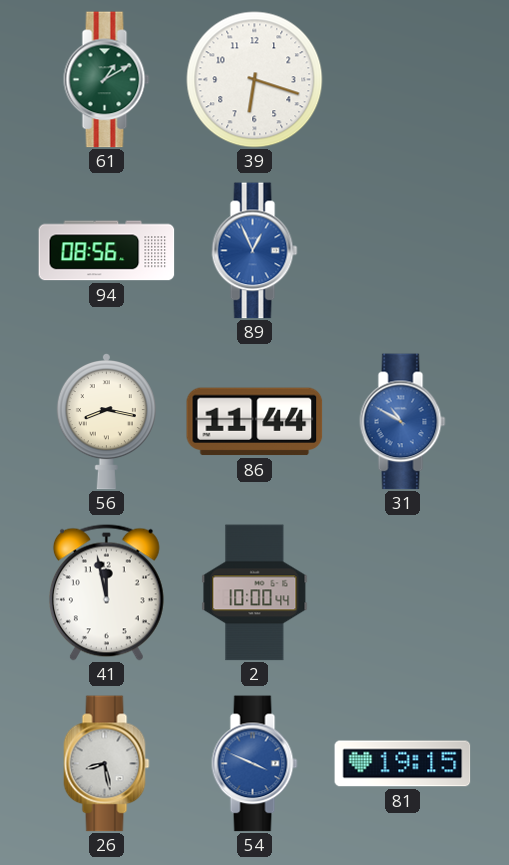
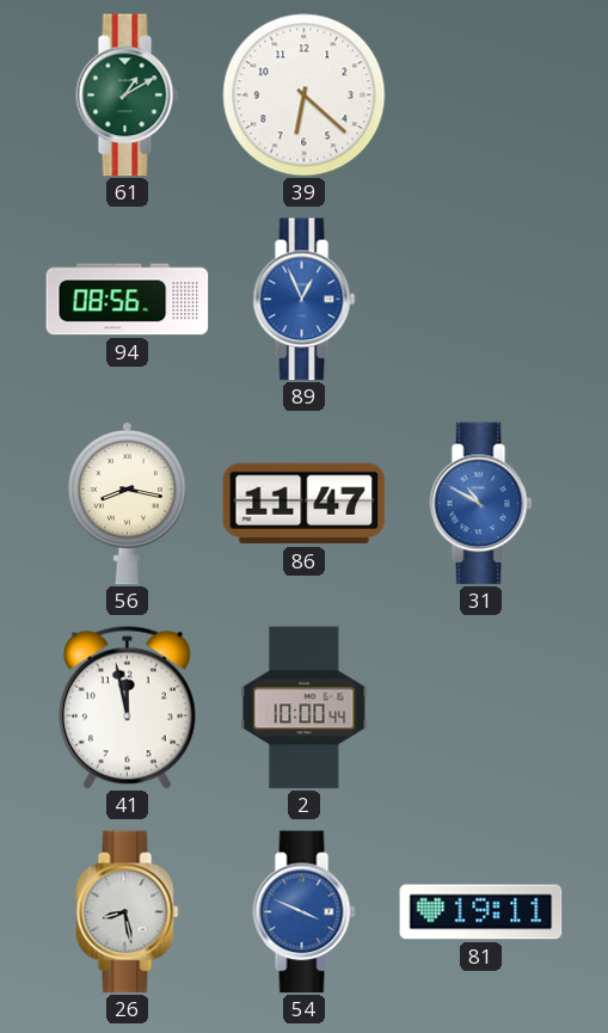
39: 6:18 -> 6:22
86: 11:44 -> 11:47
81: 19:15 -> 19:11
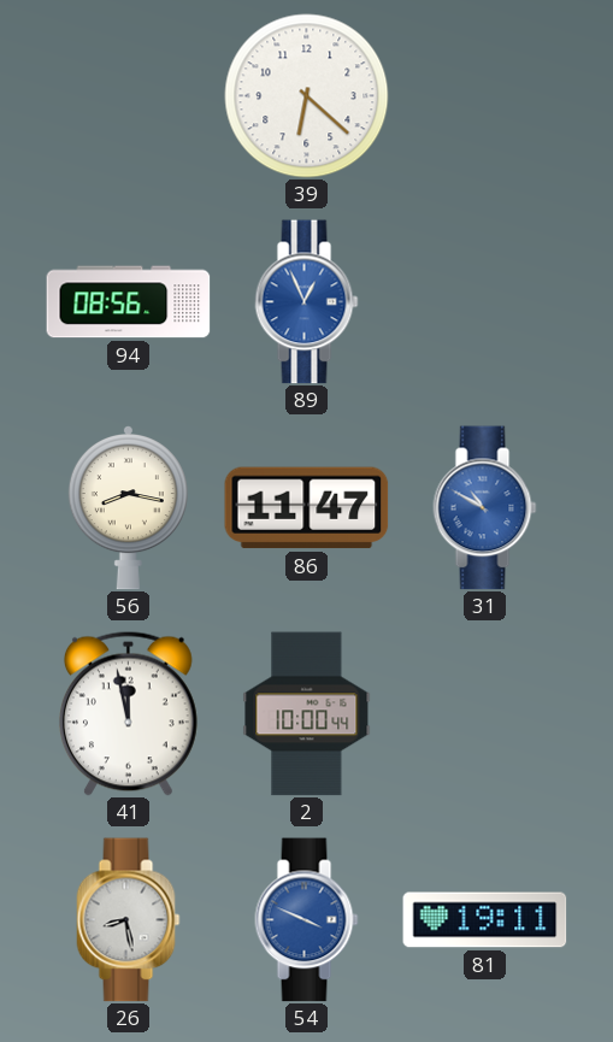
61: 1:10 -> none
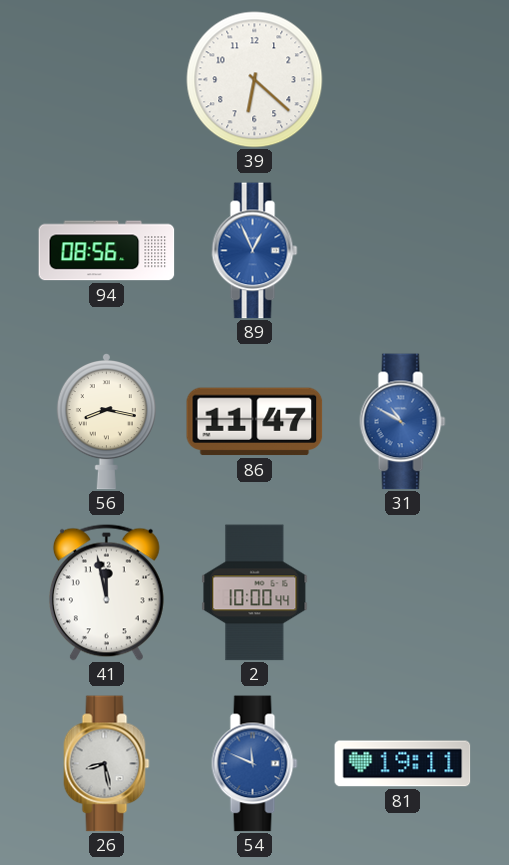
54: 3:49 -> 11:49
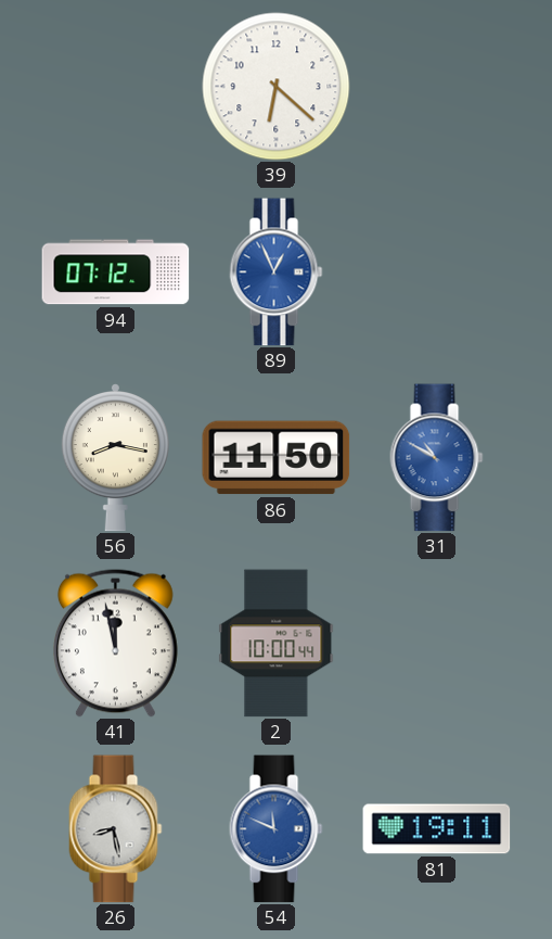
94: 08:56 -> 07:12
86: 11:47 -> 11:50
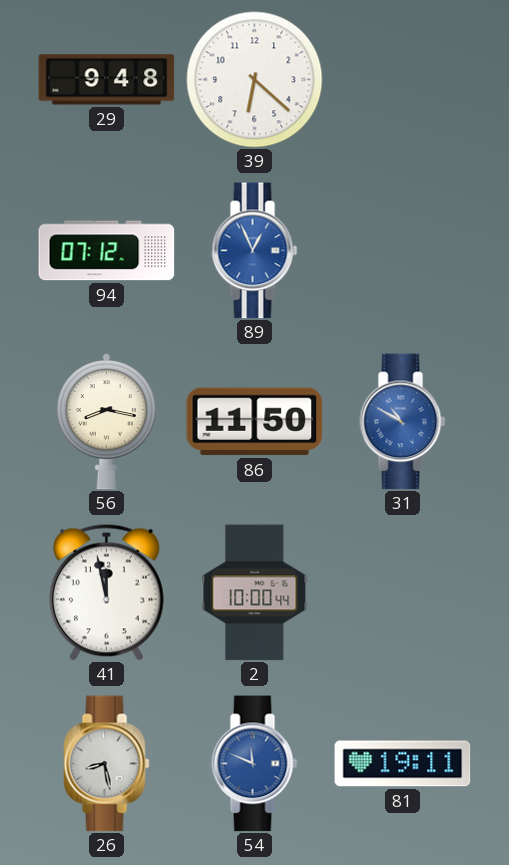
29: none -> 9:48
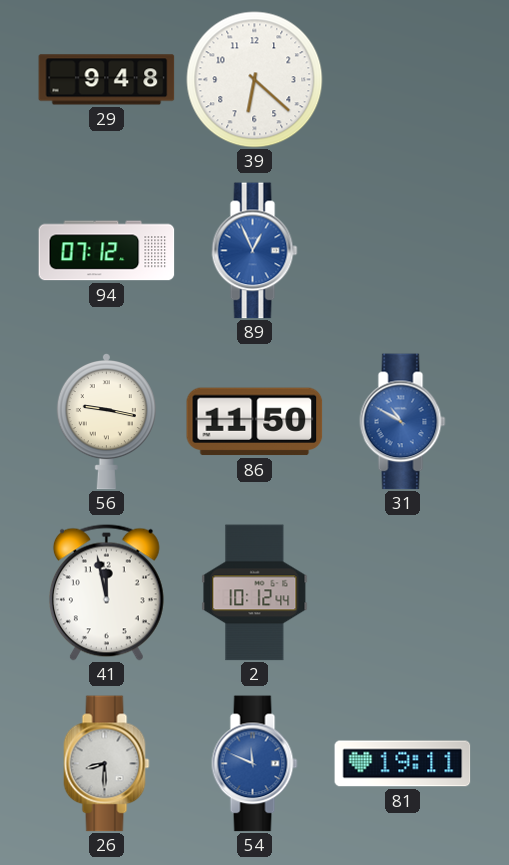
56: 8:17 -> 9:17
2: 10:00 -> 10:12
26: 8:28 -> 8:30
